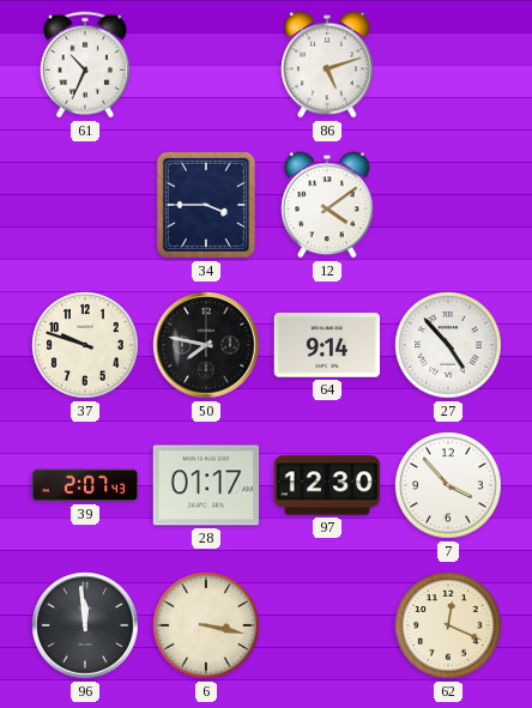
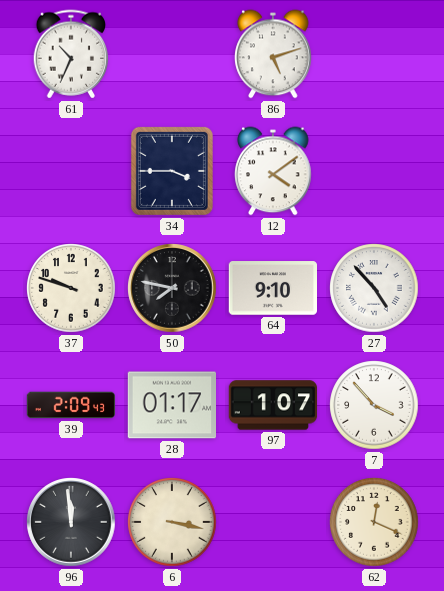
64: 9:14 -> 9:10
39: 2:07 -> 2:09
97: 12:30 -> 1:07
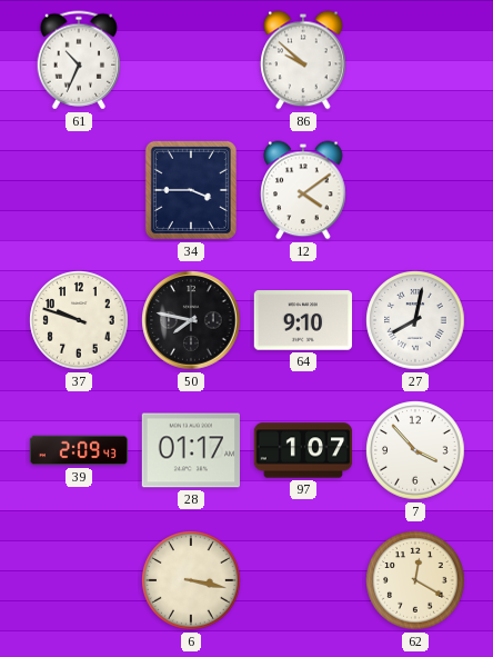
86: 5:12 -> 9:52
27: 4:53 -> 8:02
96: 11:59 -> none
62: 12:19 -> 12:20
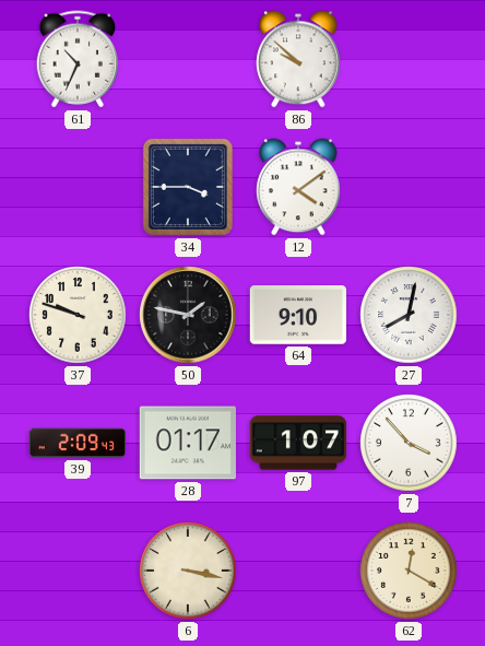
50: 7:47 -> 1:47
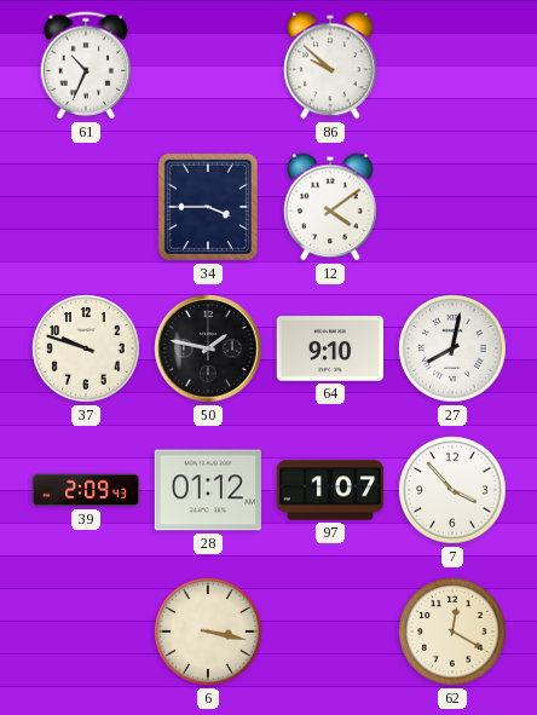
28: 01:17 -> 01:12
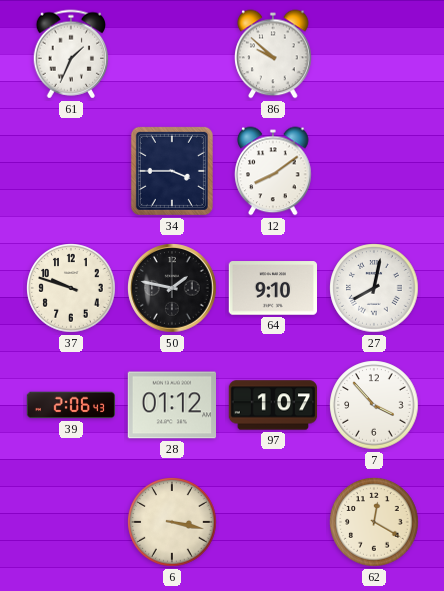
61: 10:34 -> 1:34
12: 4:09 -> 8:09
39: 2:09 -> 2:06
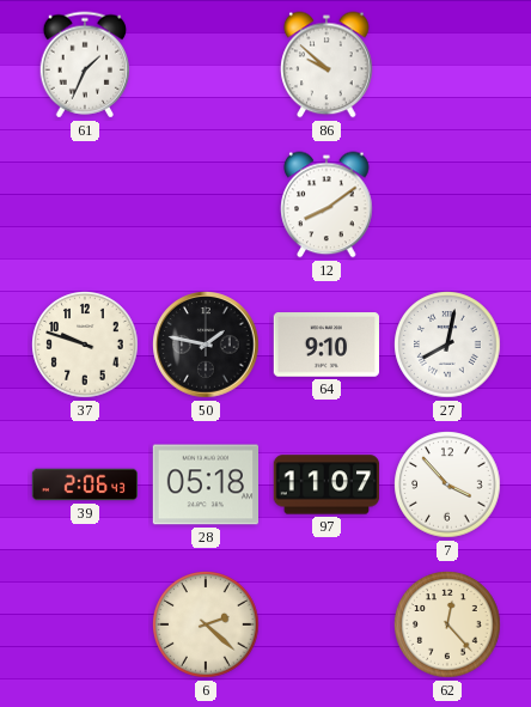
34: 3:45 -> none
28: 01:12 -> 05:18
97: 1:07 -> 11:07
6: 3:17 -> 2:22
62: 12:20 -> 12:23
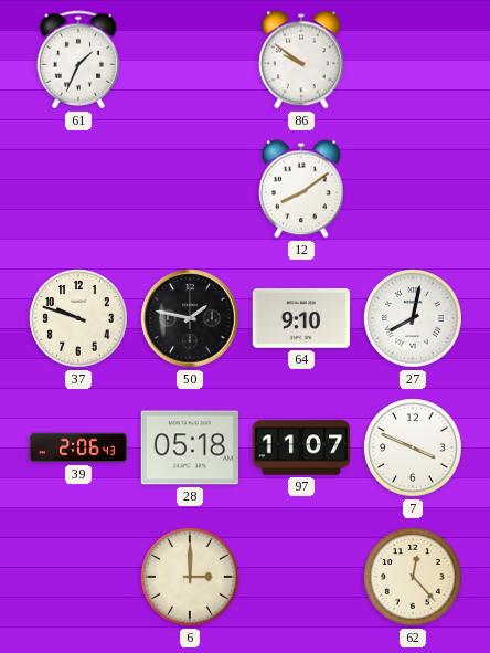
86: 9:52 -> 9:51
7: 3:53 -> 3:49
6: 2:22 -> 3:00
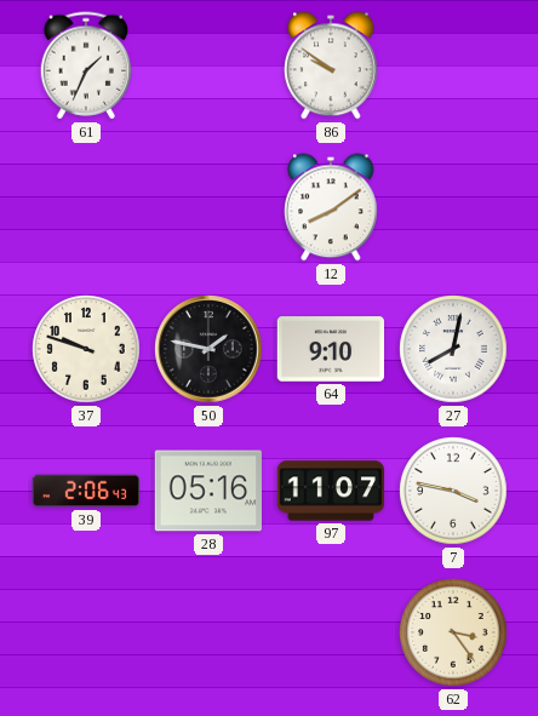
28: 05:18 -> 05:16
7: 3:49 -> 3:47
6: 3:00 -> none
62: 12:23 -> 3:24
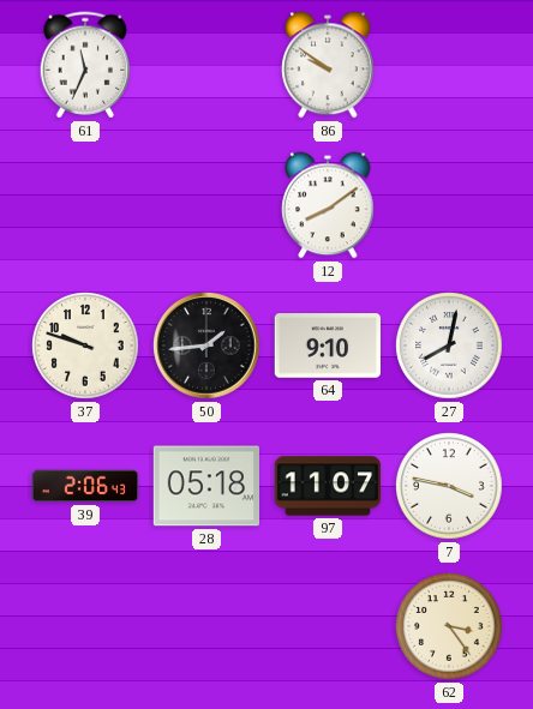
61: 1:34 -> 11:34
50: 1:47 -> 1:44
28: 05:16 -> 05:18
